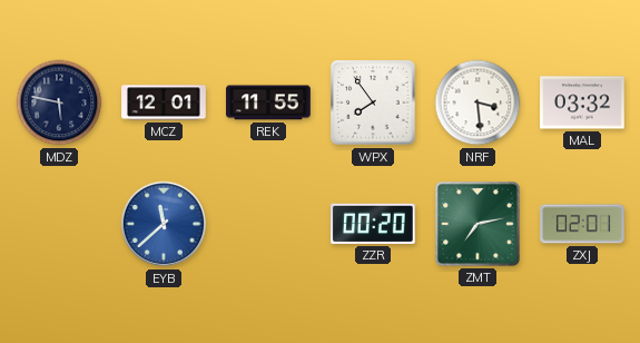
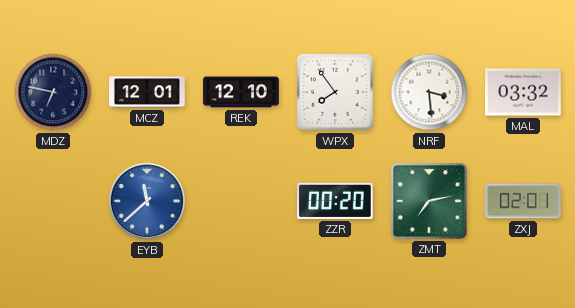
MDZ: 5:47 -> 6:47
REK: 11:55 -> 12:10
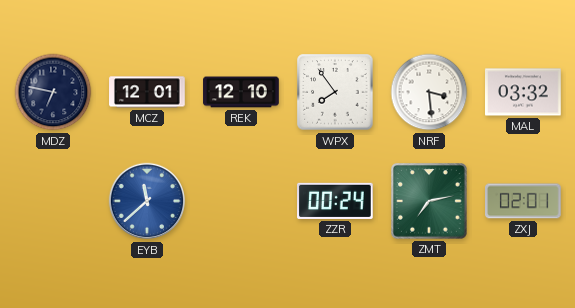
ZZR: 00:20 -> 00:24
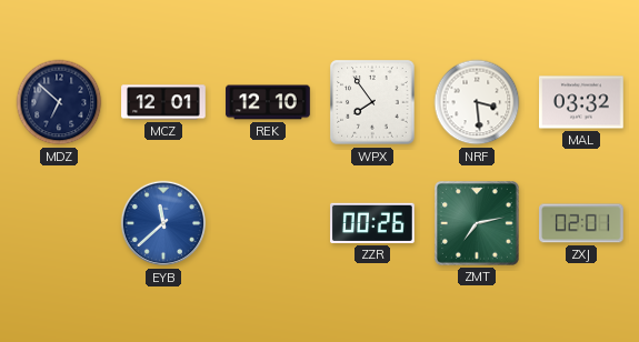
MDZ: 6:47 -> 6:52
ZZR: 00:24 -> 00:26
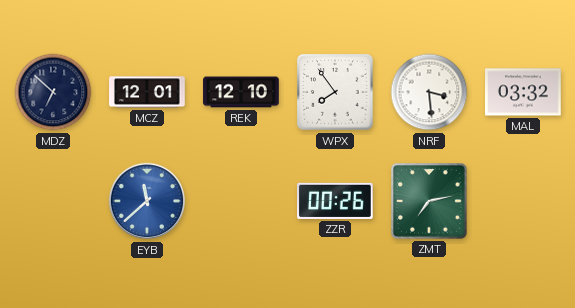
ZXJ: 02:01 -> none
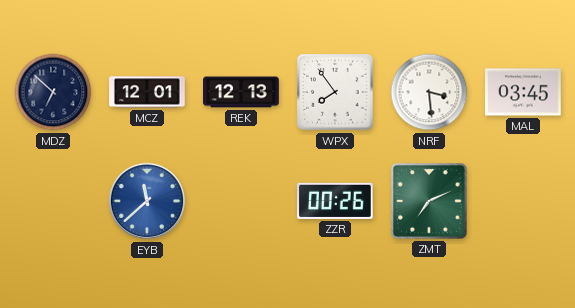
REK: 12:10 -> 12:13
MAL: 03:32 -> 03:45
ZMT: 7:13 -> 7:11
